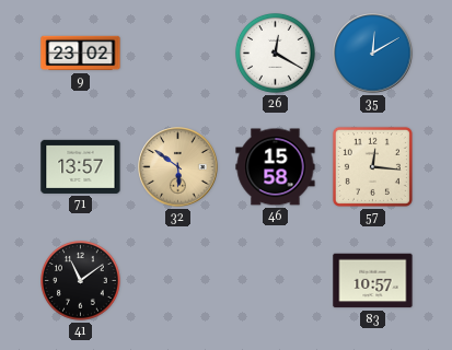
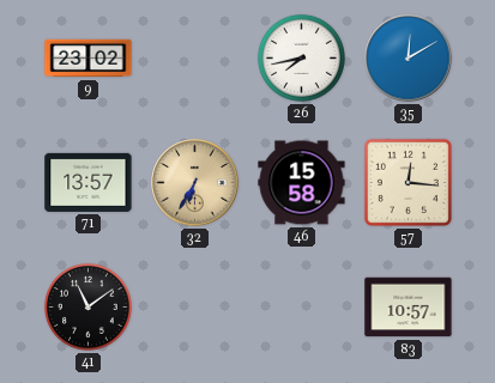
26: 12:20 -> 7:43
32: 5:51 -> 6:35
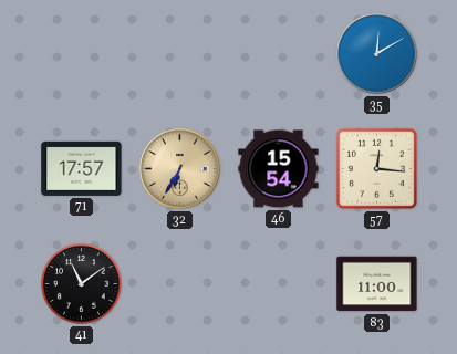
9: 23:02 -> none
26: 7:43 -> none
71: 13:57 -> 17:57
46: 15:58 -> 15:54
83: 10:57 -> 11:00
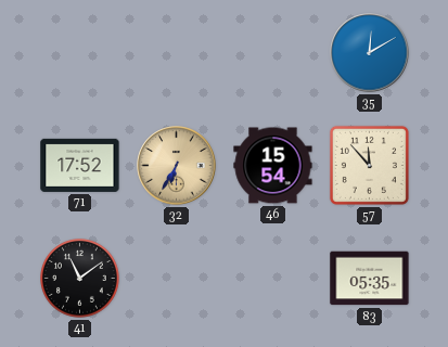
71: 17:57 -> 17:52
57: 12:16 -> 11:53
83: 11:00 -> 05:35
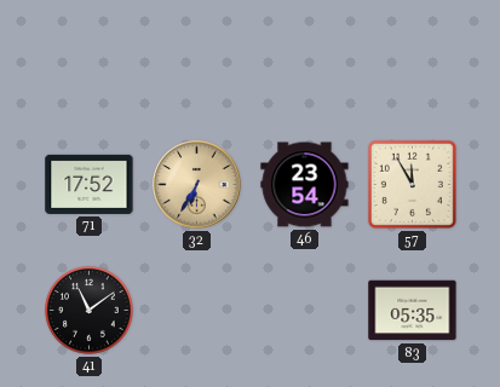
35: 12:10 -> none
46: 15:54 -> 23:54
57: 11:53 -> 11:55
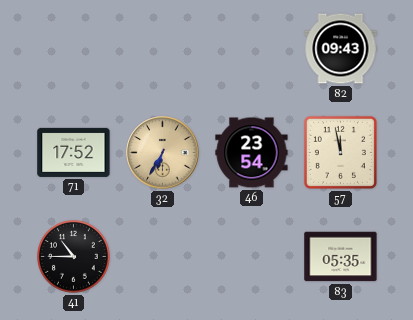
82: none -> 09:43
57: 11:55 -> 11:58
41: 11:09 -> 10:45
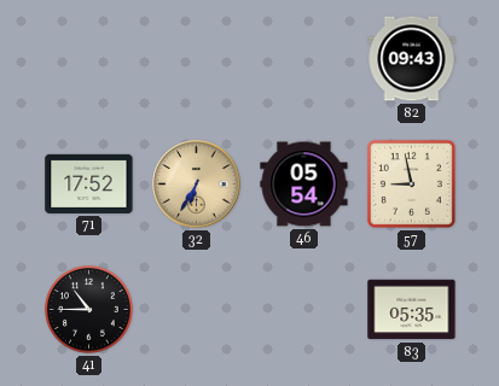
46: 23:54 -> 05:54
57: 11:58 -> 8:58
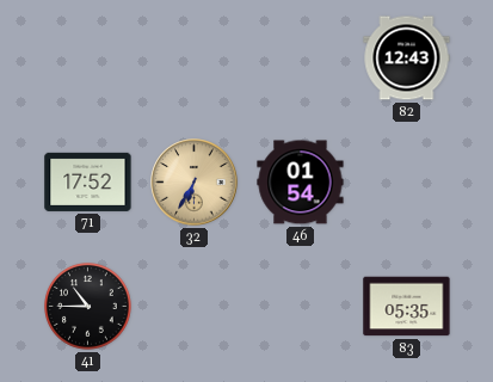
82: 09:43 -> 12:43
46: 05:54 -> 01:54
57: 8:58 -> none
